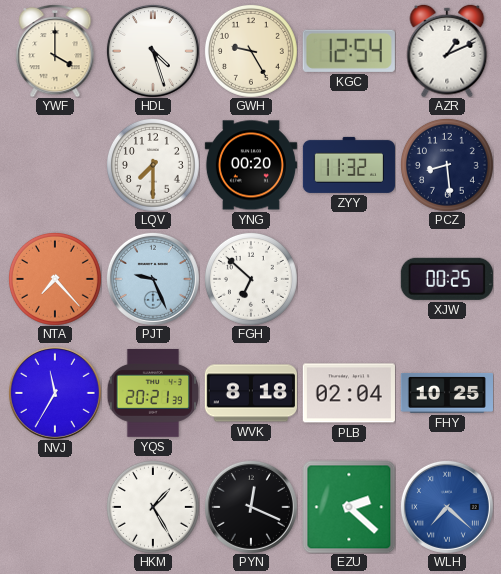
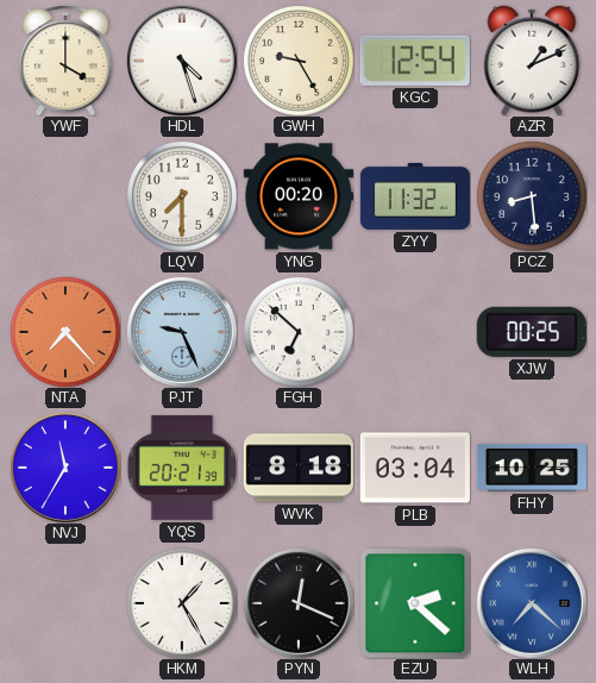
PLB: 02:04 -> 03:04
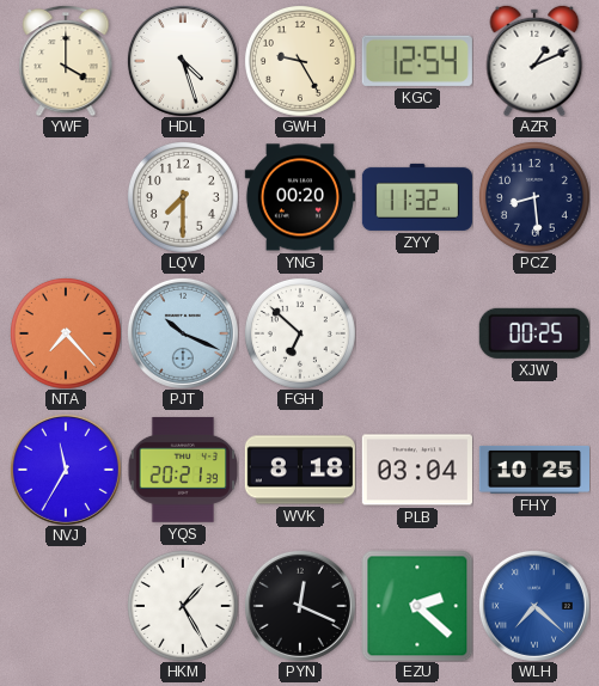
PJT: 9:26 -> 10:19
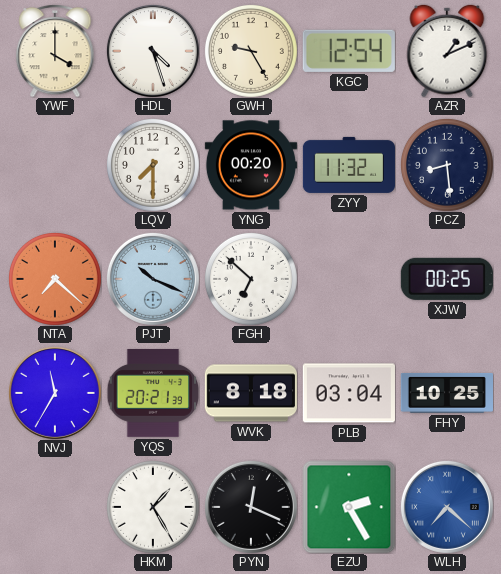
NTA: 7:23 -> 7:22
EZU: 2:22 -> 2:25
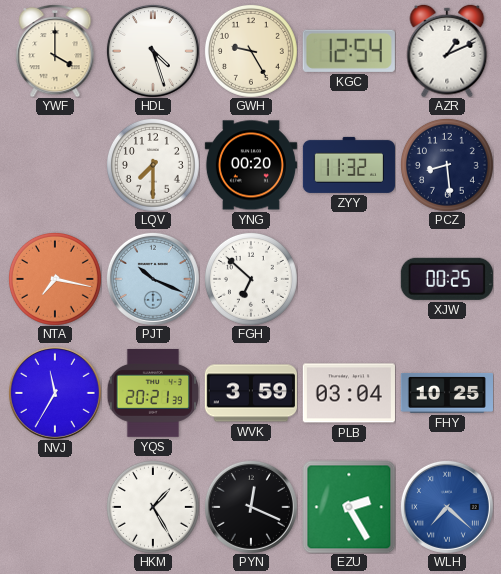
NTA: 7:22 -> 7:17
WVK: 8:18 -> 3:59
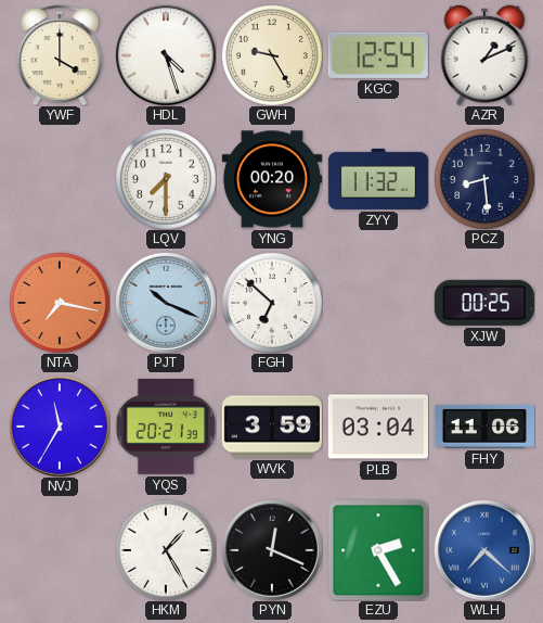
FHY: 10:25 -> 11:06
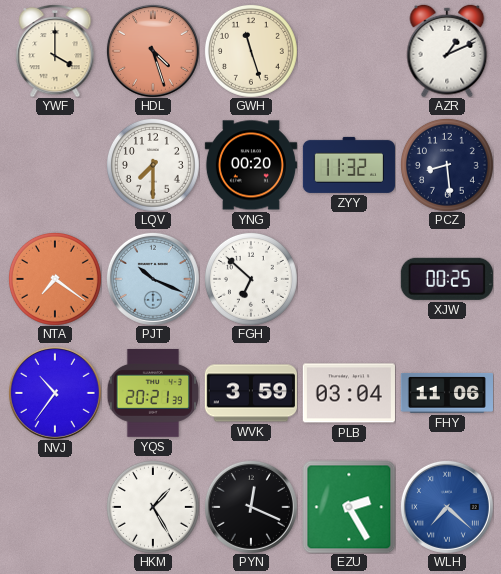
HDL dial: white -> salmon
GWH: 9:25 -> 11:27
KGC: 12:54 -> none
NTA: 7:17 -> 7:21
NVJ: 11:35 -> 10:36
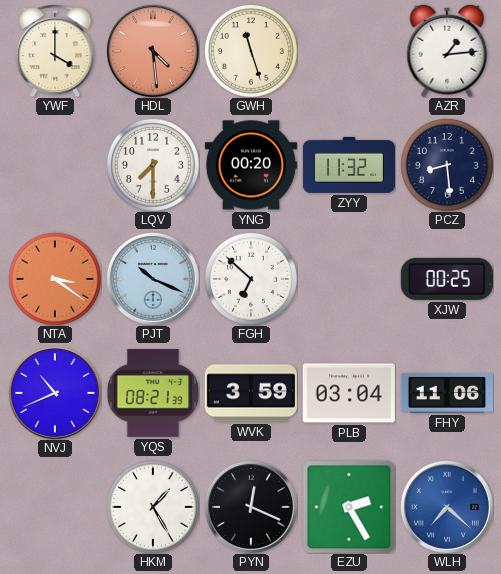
HDL: 4:27 -> 4:29
AZR: 1:11 -> 1:14
NTA: 7:21 -> 3:21
NVJ: 10:36 -> 10:41
YQS: 20:21 -> 08:21
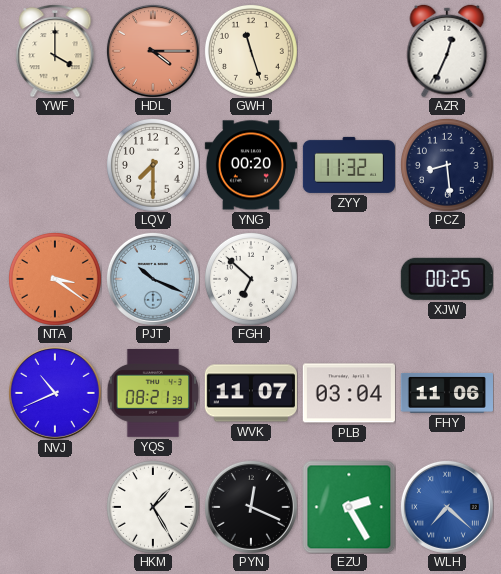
HDL: 4:29 -> 4:15
AZR: 1:14 -> 12:34
WVK: 3:59 -> 11:07
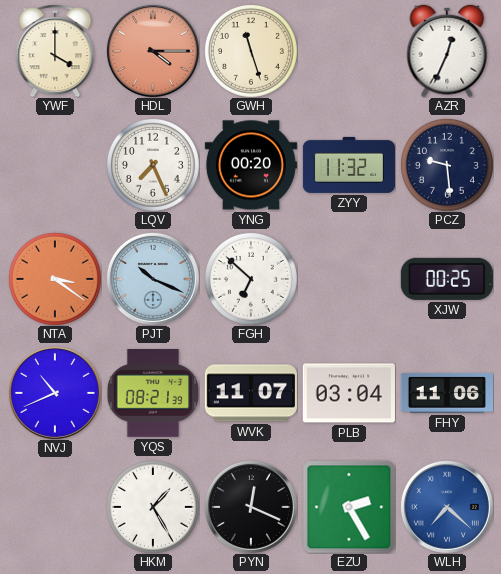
LQV: 7:30 -> 7:26
PCZ: 8:29 -> 9:29
